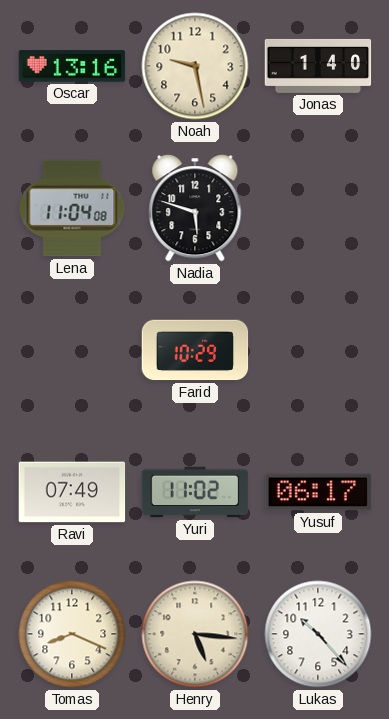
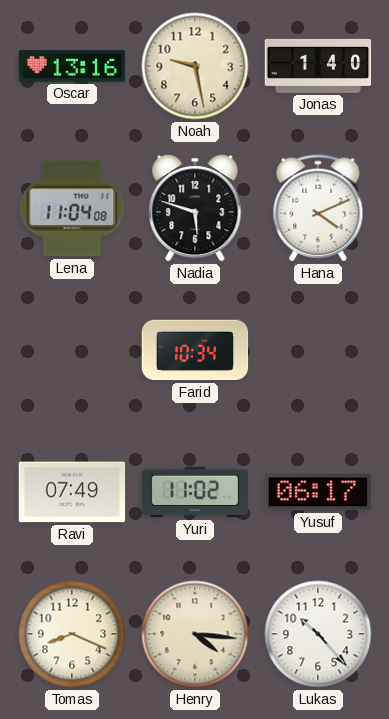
Hana: none -> 4:11
Farid: 10:29 -> 10:34
Henry: 5:16 -> 4:16
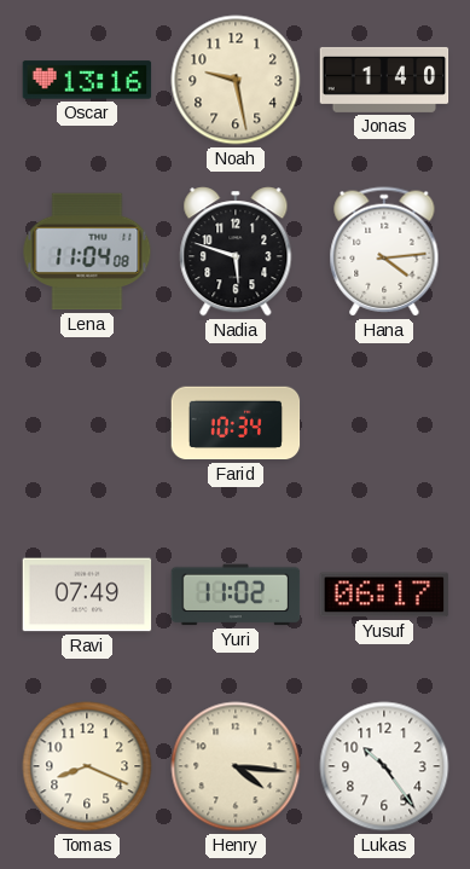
Hana: 4:11 -> 4:14
Lukas: 10:23 -> 10:24
